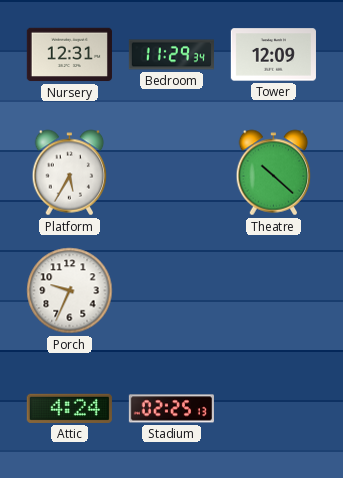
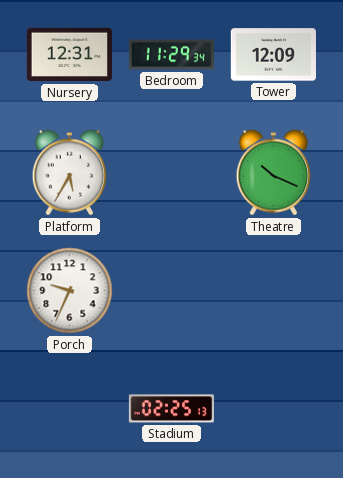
Theatre: 10:22 -> 10:19
Attic: 4:24 -> none
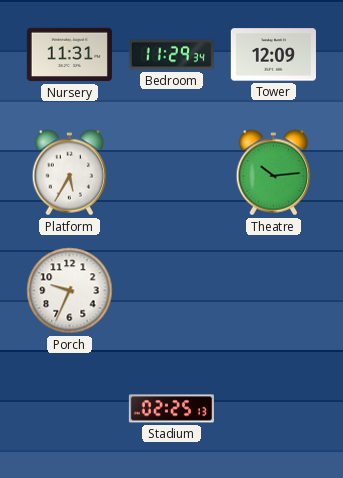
Nursery: 12:31 -> 11:31
Theatre: 10:19 -> 10:14
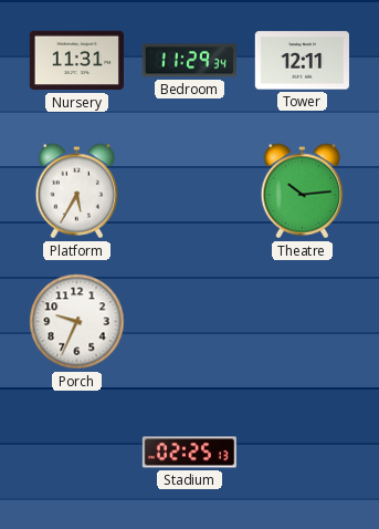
Tower: 12:09 -> 12:11
